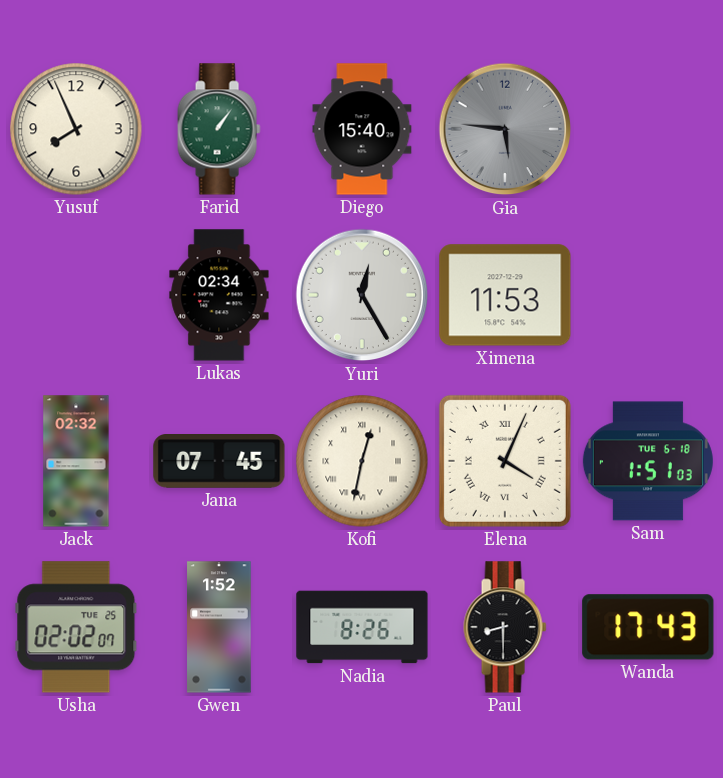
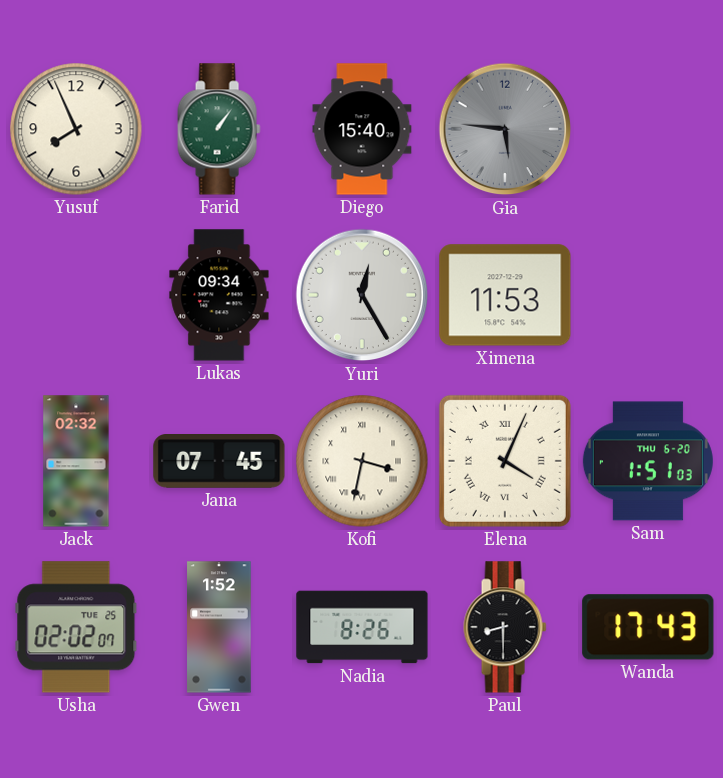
Lukas: 02:34 -> 09:34
Kofi: 12:32 -> 3:32
Sam date: TUE 6-18 -> THU 6-20
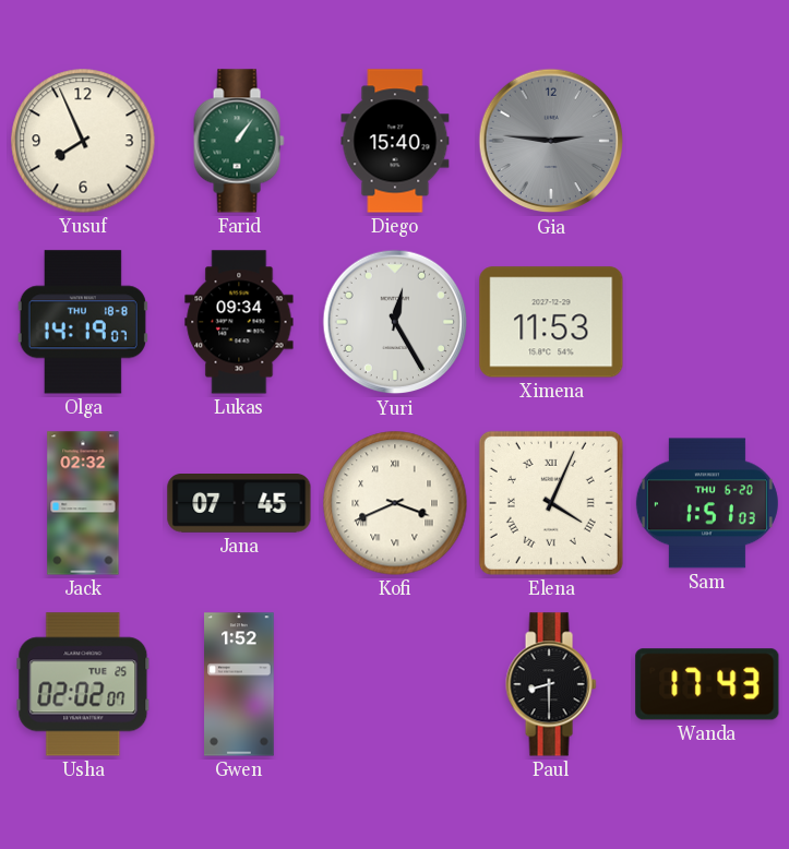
Gia: 5:46 -> 2:46
Olga: none -> 14:19
Kofi: 3:32 -> 3:41
Nadia: 8:26 -> none
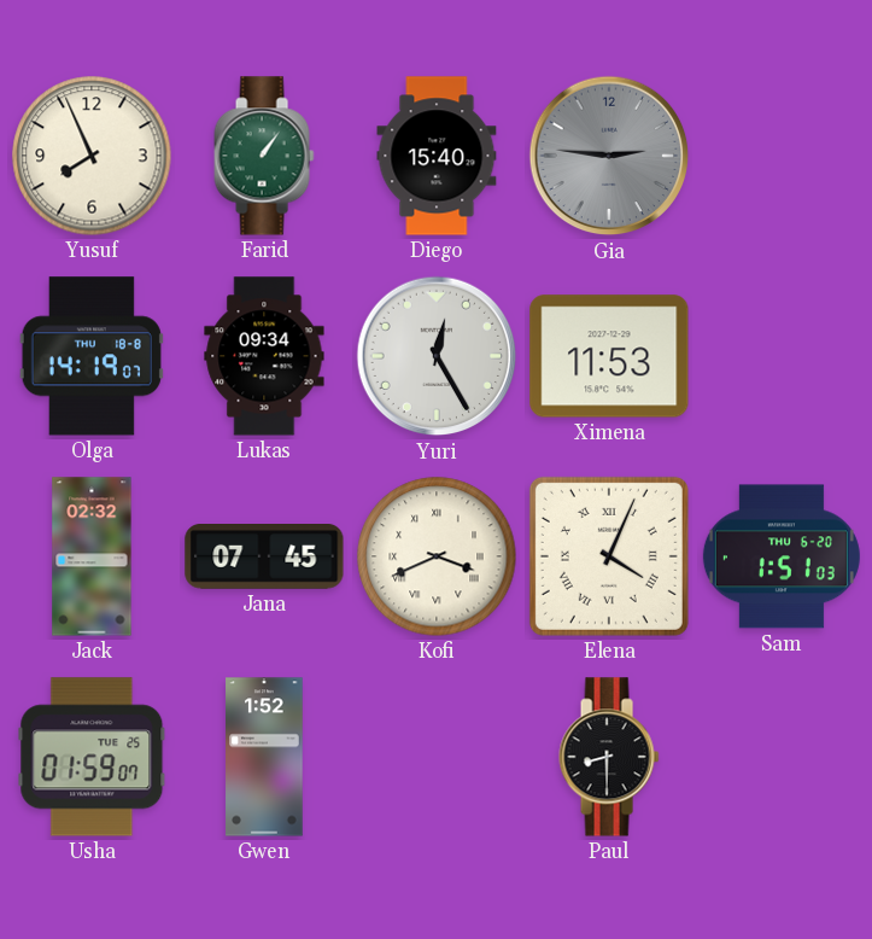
Usha: 02:02 -> 01:59
Wanda: 17:43 -> none
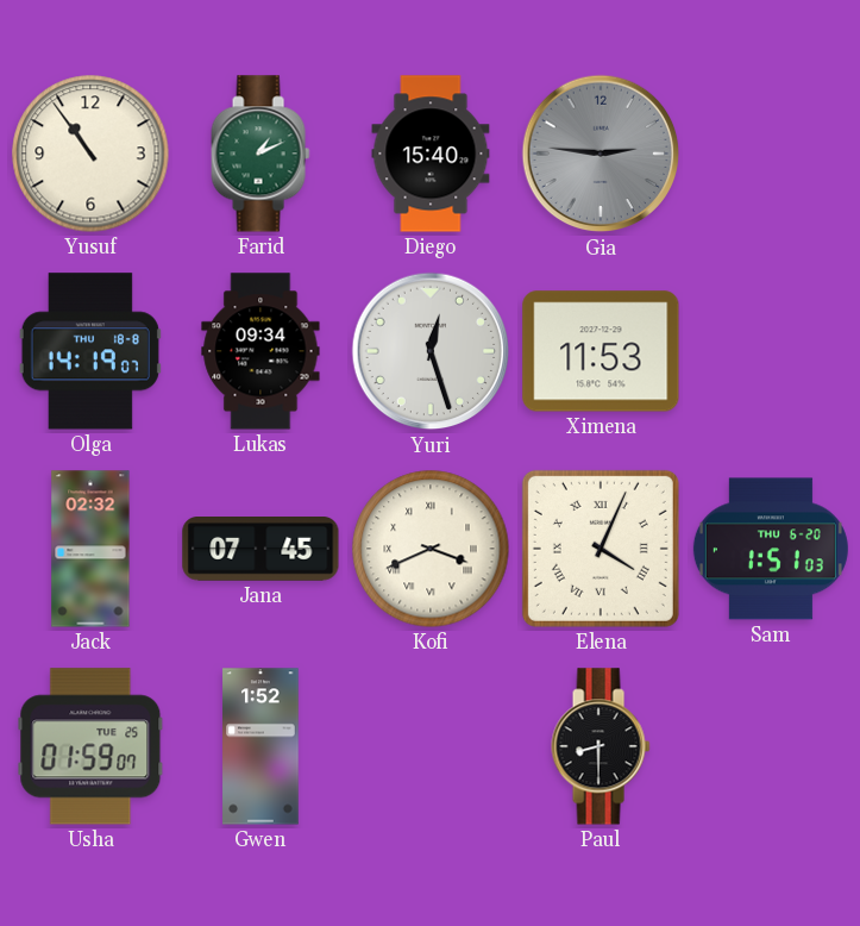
Yusuf: 7:56 -> 10:54
Farid: 1:06 -> 1:11
Yuri: 12:25 -> 12:27
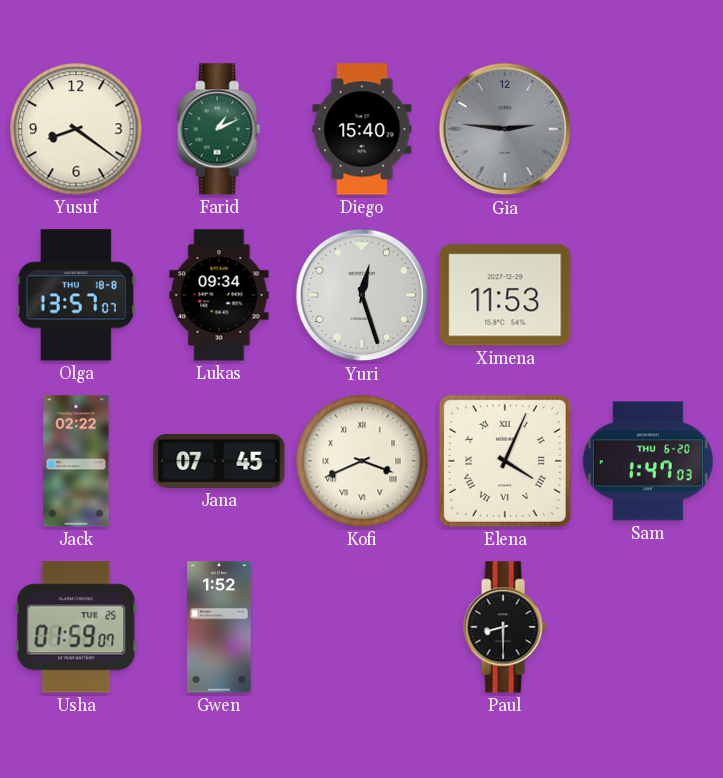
Yusuf: 10:54 -> 8:21
Olga: 14:19 -> 13:57
Jack: 02:32 -> 02:22
Sam: 1:51 -> 1:47
